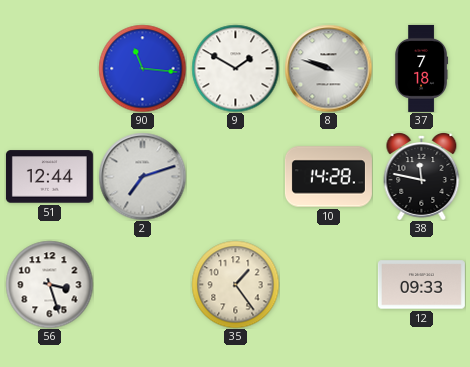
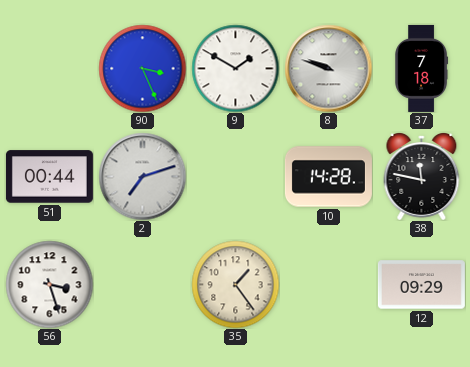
90: 11:16 -> 3:26
51: 12:44 -> 00:44
12: 09:33 -> 09:29
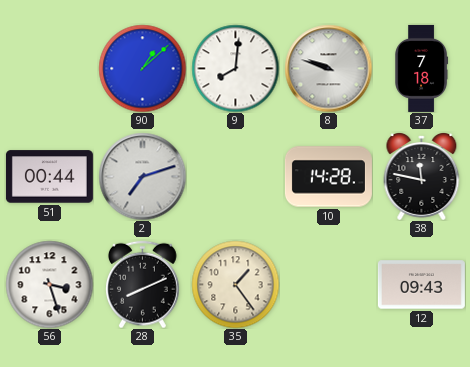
90: 3:26 -> 1:08
9: 1:50 -> 8:01
28: none -> 8:11
12: 09:29 -> 09:43
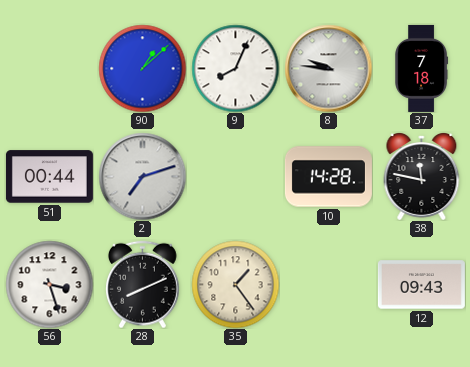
9: 8:01 -> 8:04
8: 9:48 -> 9:46
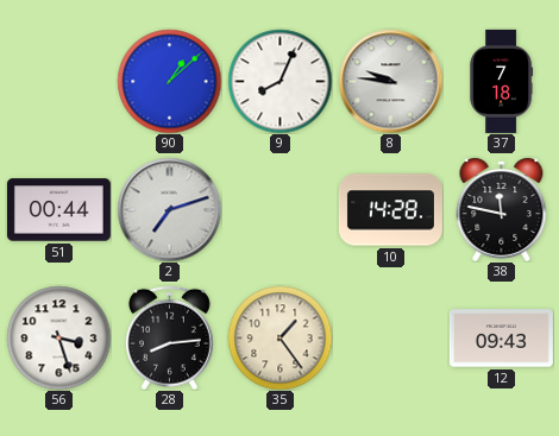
28: 8:11 -> 8:14
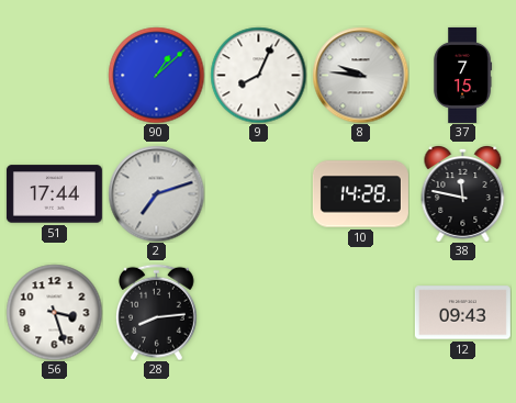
37: 7:18 -> 7:15
51: 00:44 -> 17:44
35: 1:24 -> none
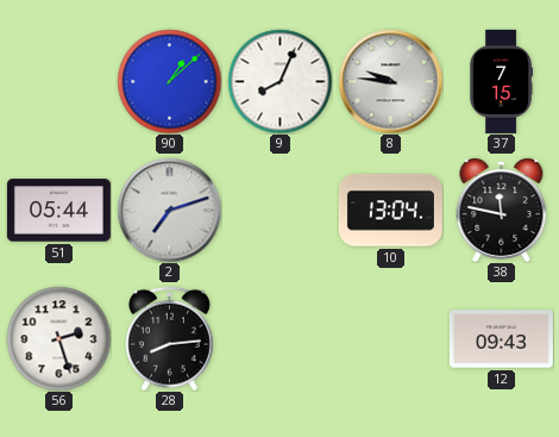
51: 17:44 -> 05:44
10: 14:28 -> 13:04
56: 3:27 -> 2:27
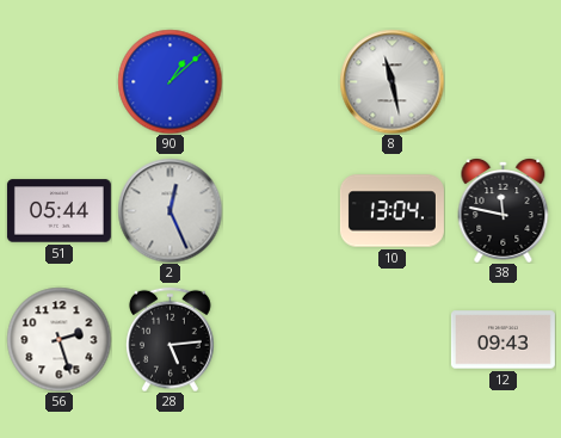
9: 8:04 -> none
8: 9:46 -> 11:28
37: 7:15 -> none
2: 7:12 -> 12:26
28: 8:14 -> 5:14
